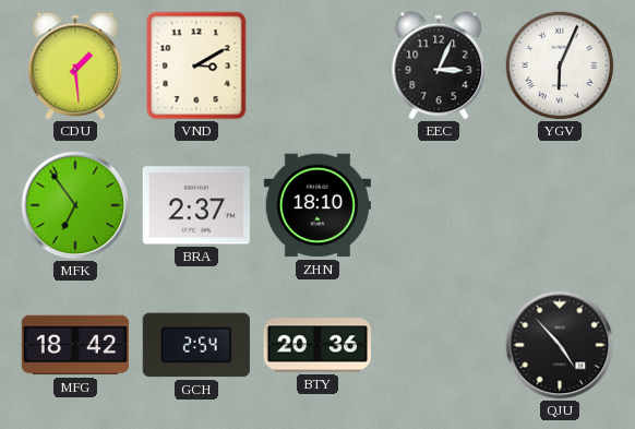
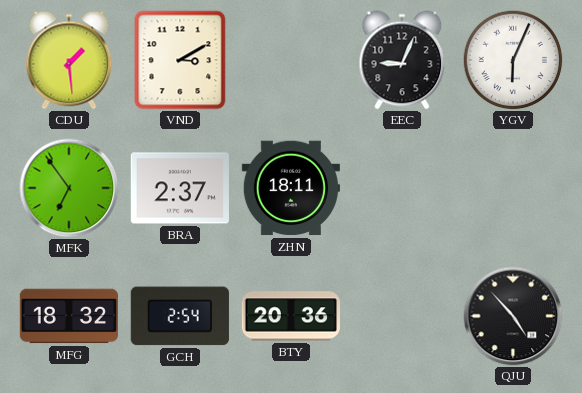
EEC: 3:04 -> 9:04
ZHN: 18:10 -> 18:11
MFG: 18:42 -> 18:32
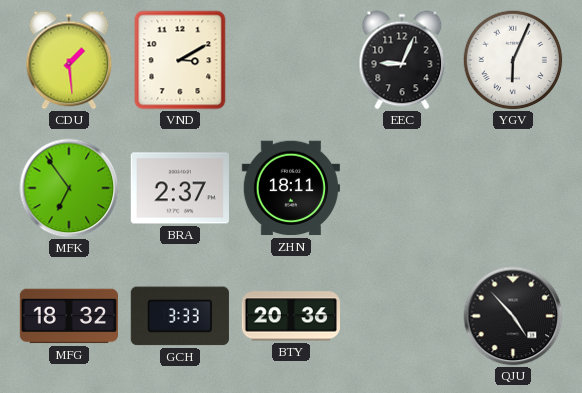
GCH: 2:54 -> 3:33
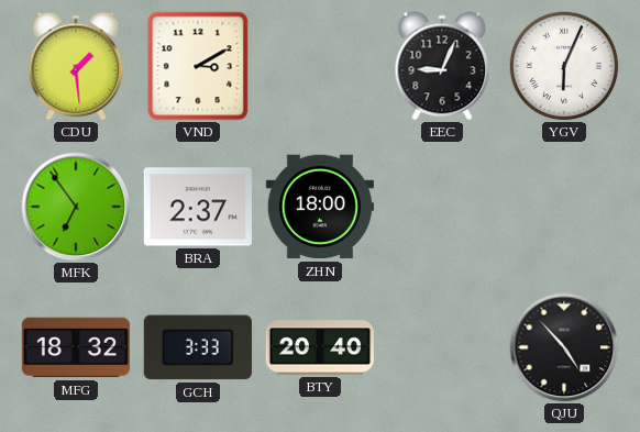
ZHN: 18:11 -> 18:00
BTY: 20:36 -> 20:40
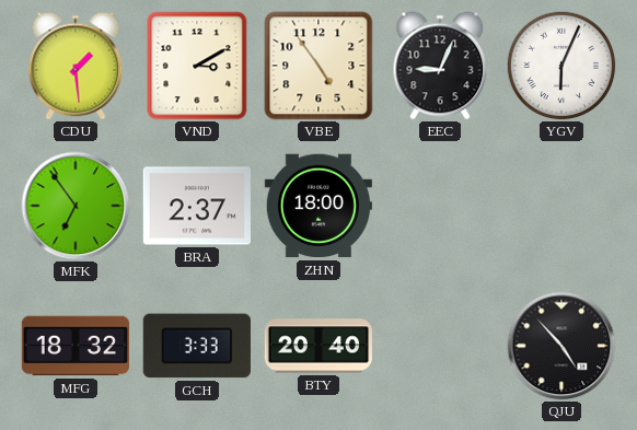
VBE: none -> 4:54
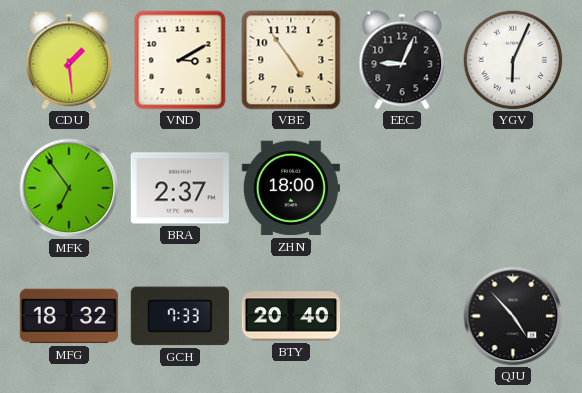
GCH: 3:33 -> 7:33
